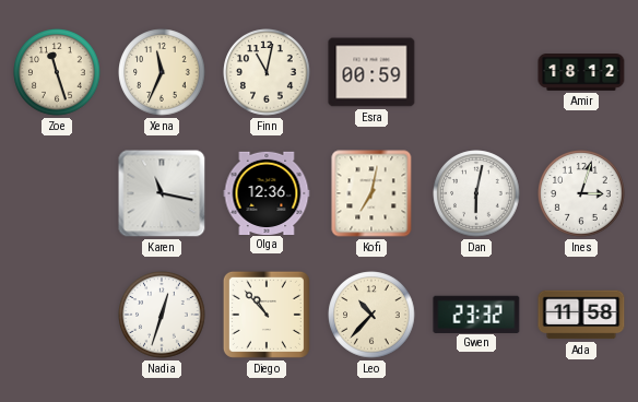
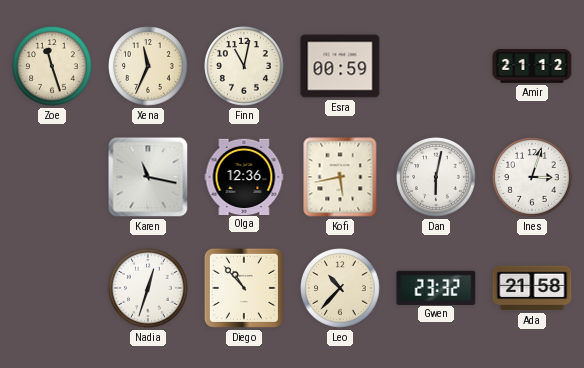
Amir: 18:12 -> 21:12
Kofi: 7:02 -> 5:43
Ada: 11:58 -> 21:58
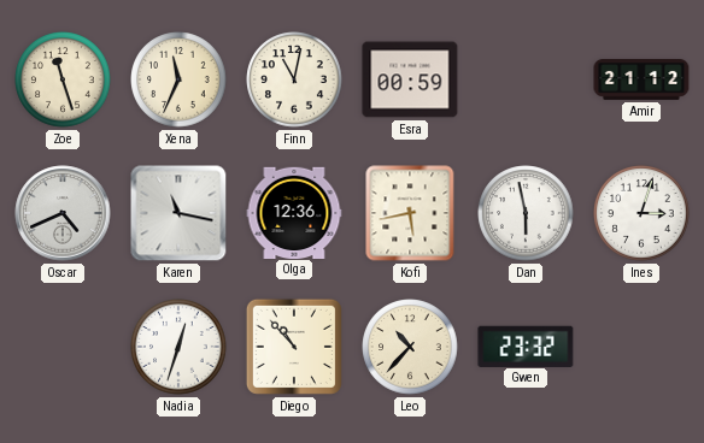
Oscar: none -> 4:41
Dan: 6:02 -> 5:58
Ada: 21:58 -> none
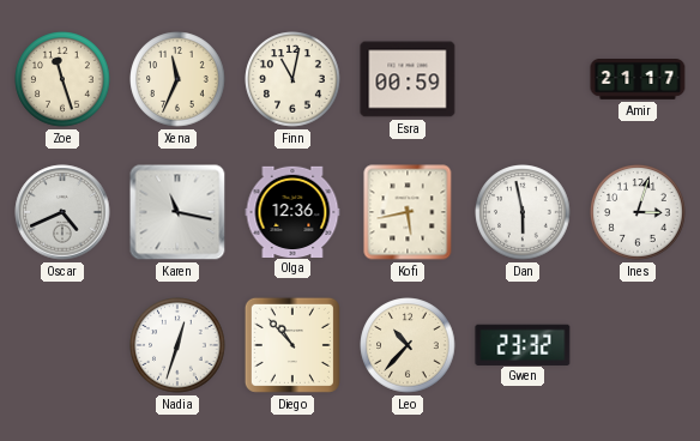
Amir: 21:12 -> 21:17
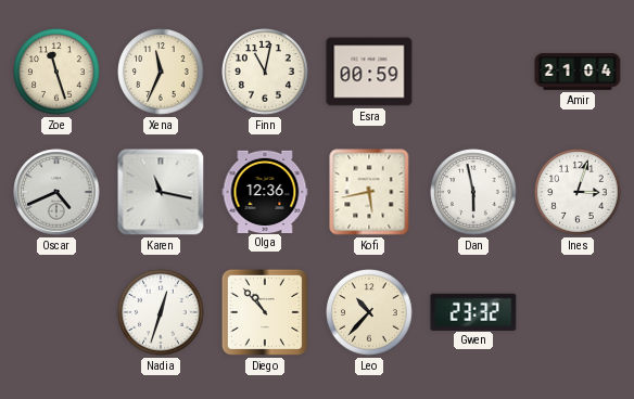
Amir: 21:17 -> 21:04
